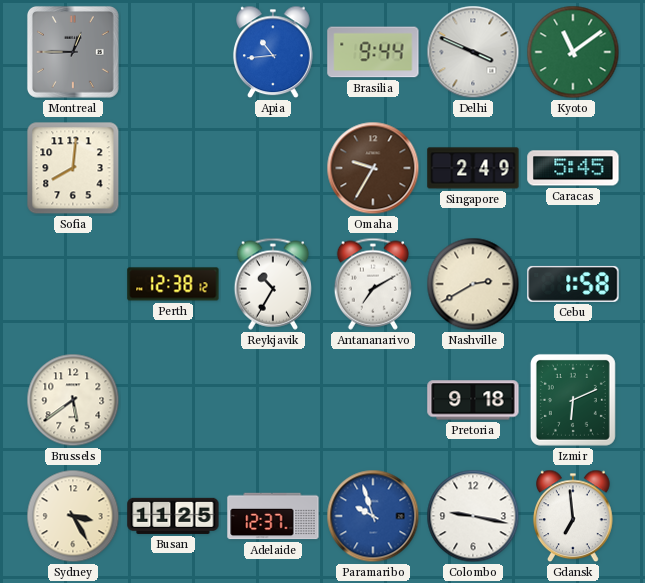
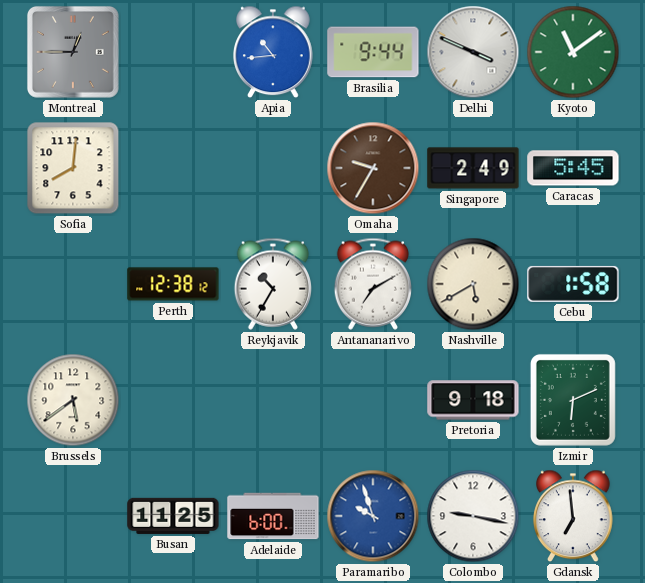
Nashville: 2:40 -> 5:40
Sydney: 3:25 -> none
Adelaide: 12:37 -> 6:00
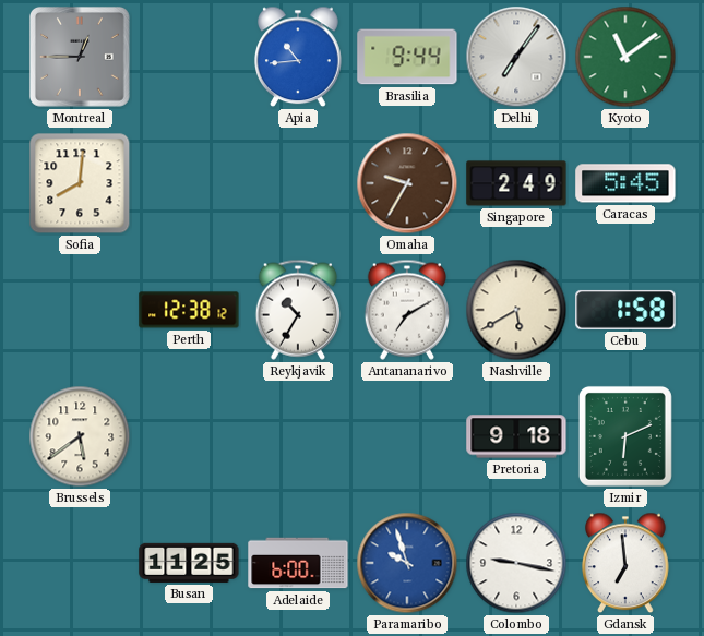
Delhi: 3:49 -> 7:06
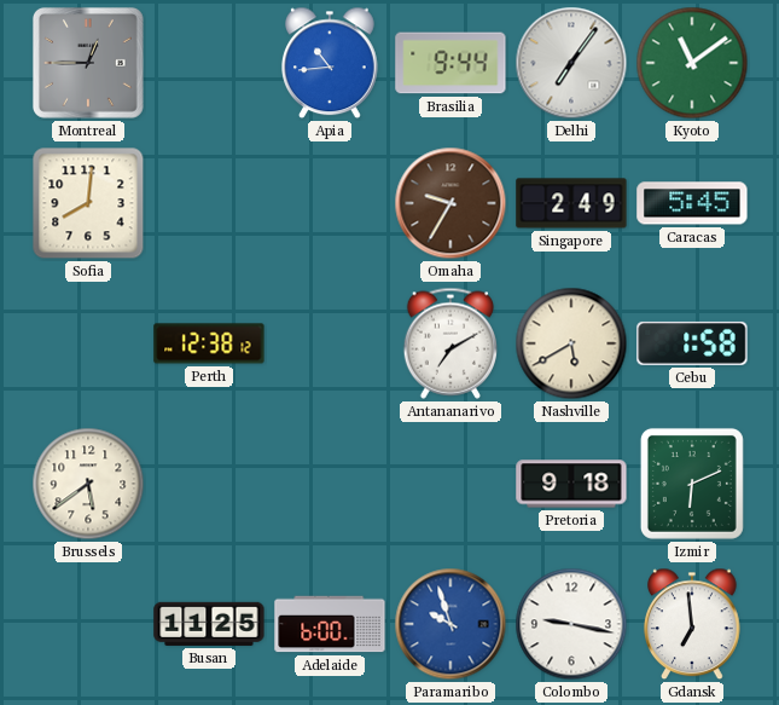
Reykjavik: 10:35 -> none
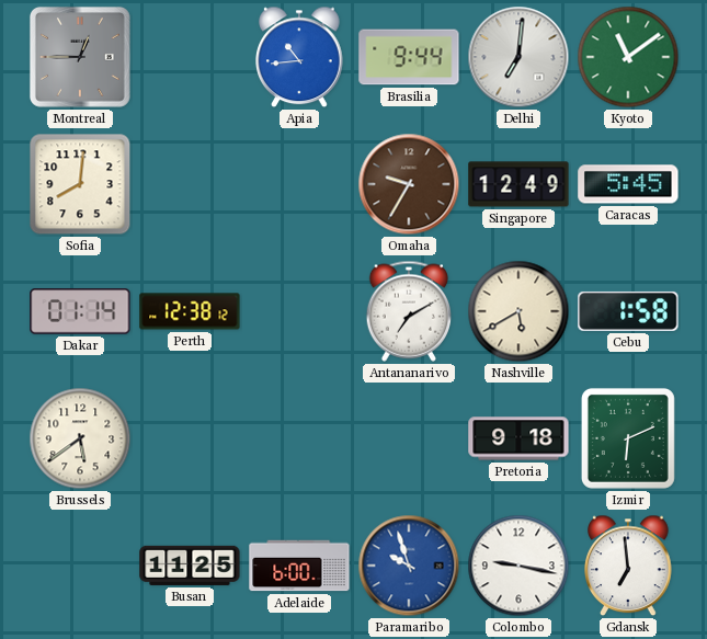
Delhi: 7:06 -> 7:01
Singapore: 2:49 -> 12:49
Dakar: none -> 01:14
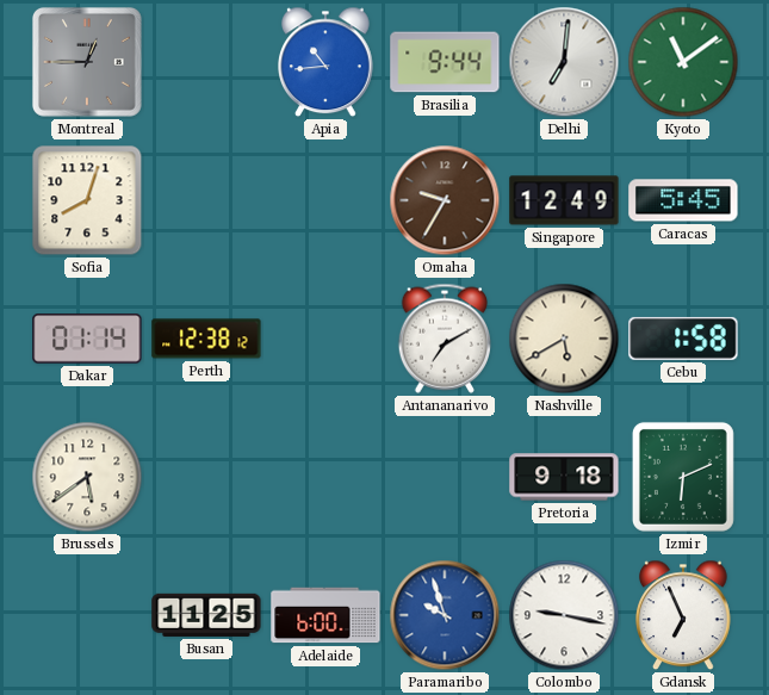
Sofia: 8:01 -> 8:03
Gdansk: 6:59 -> 6:56
